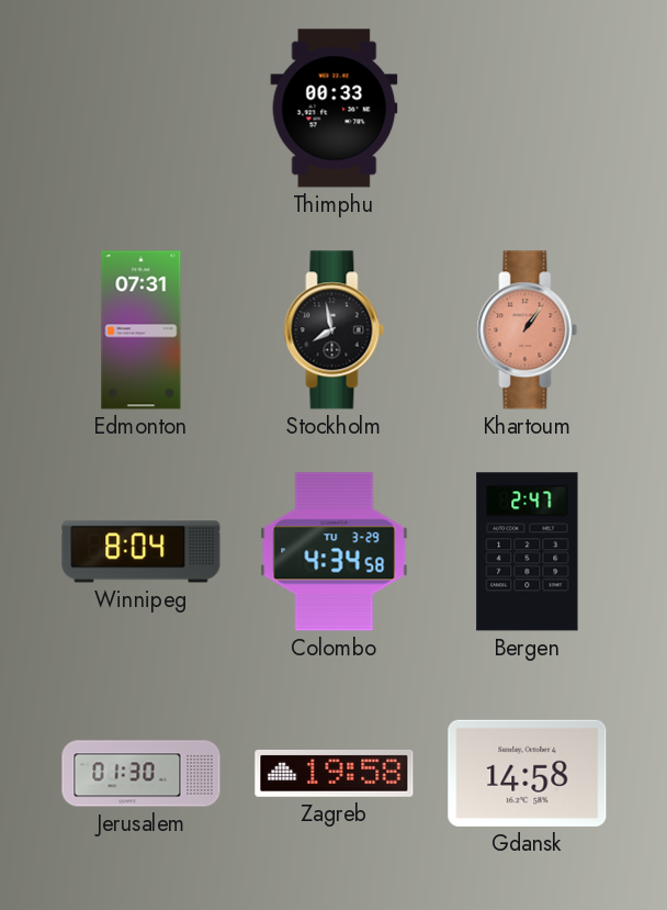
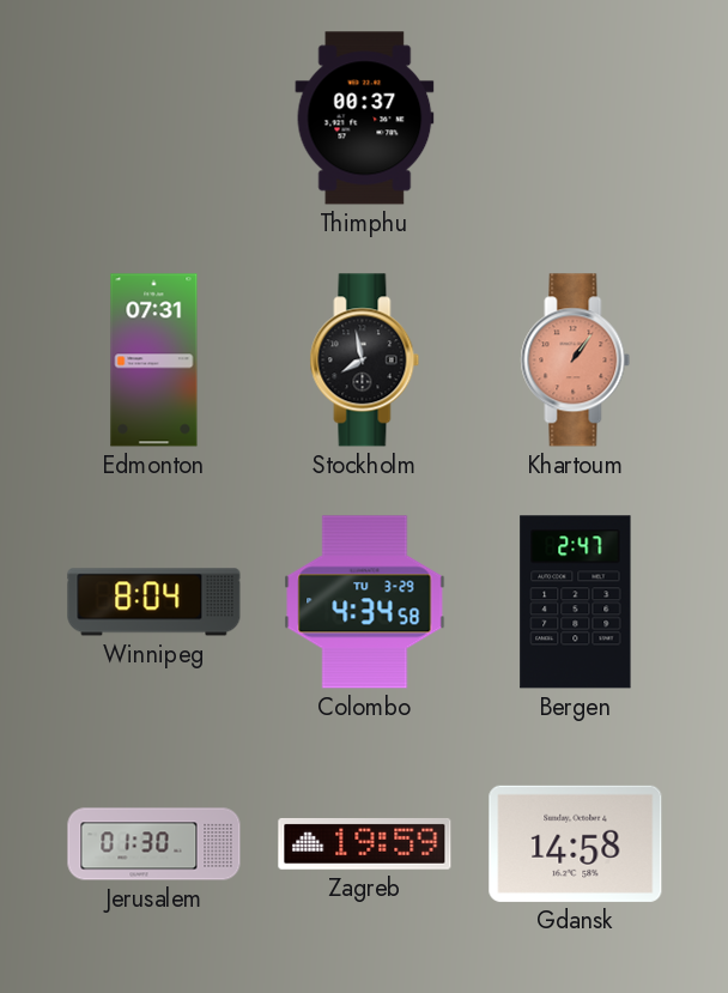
Thimphu: 00:33 -> 00:37
Zagreb: 19:58 -> 19:59
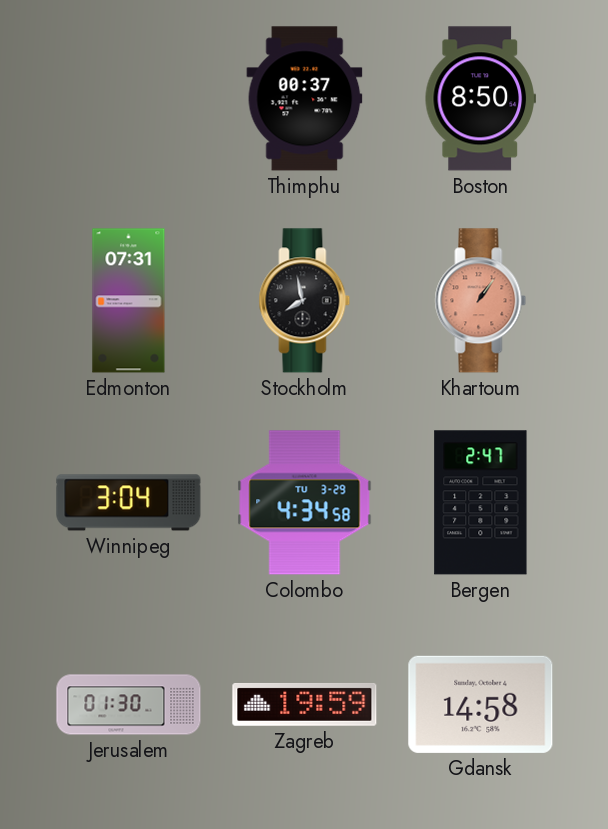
Boston: none -> 8:50
Winnipeg: 8:04 -> 3:04
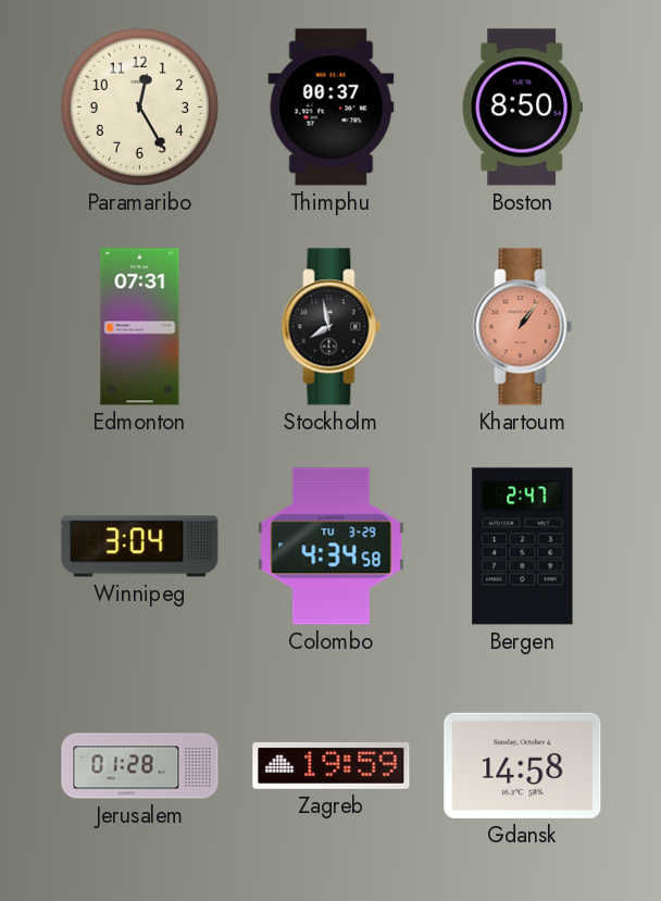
Paramaribo: none -> 12:25
Jerusalem: 01:30 -> 01:28
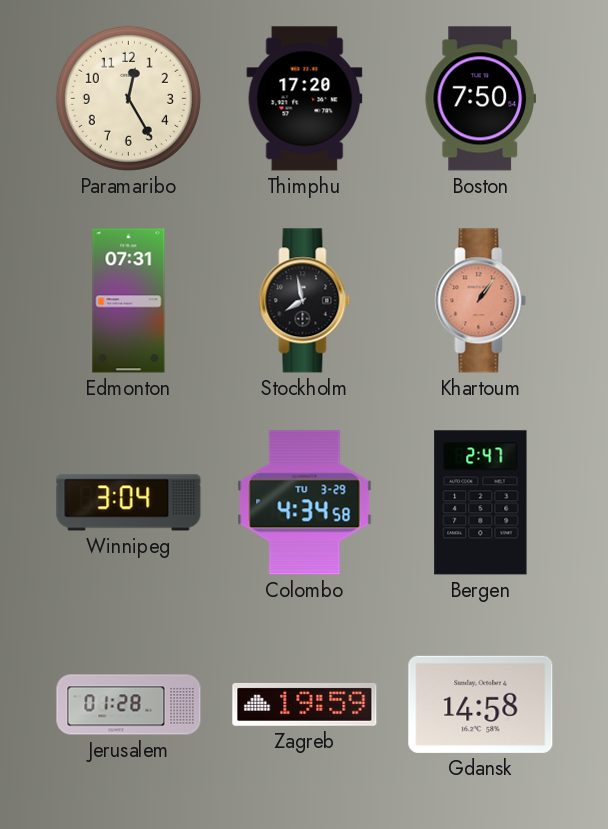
Thimphu: 00:37 -> 17:20
Boston: 8:50 -> 7:50
